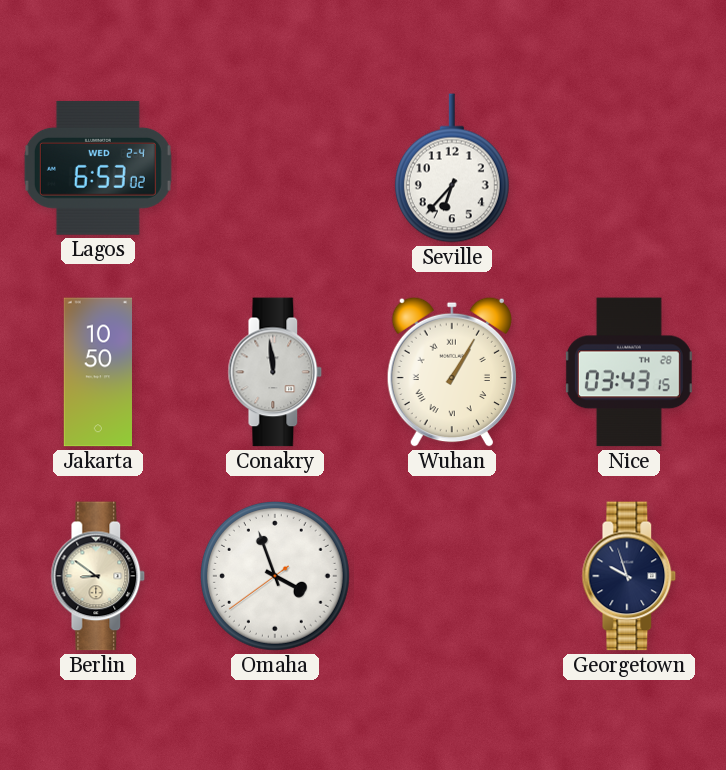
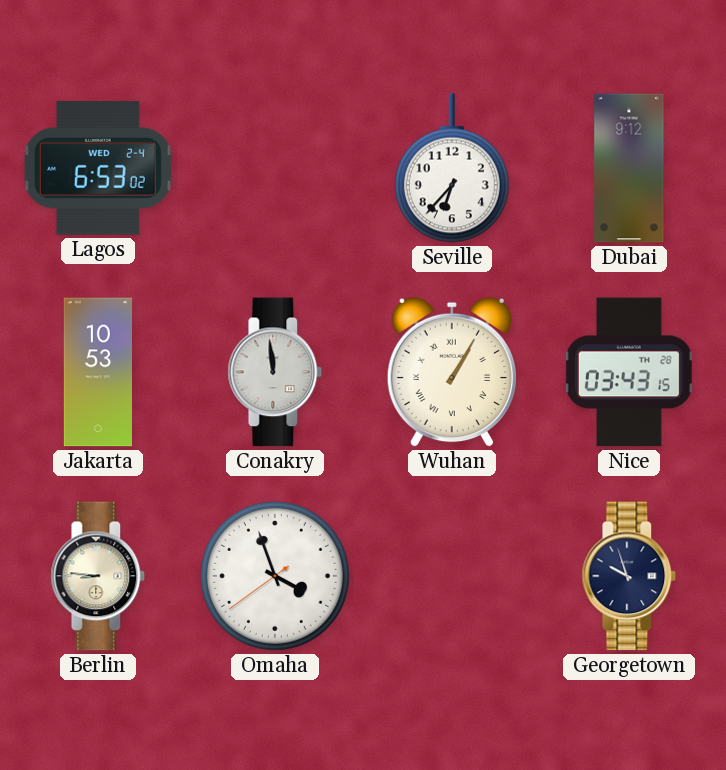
Dubai: none -> 9:12
Jakarta: 10:50 -> 10:53
Berlin: 8:51 -> 8:46
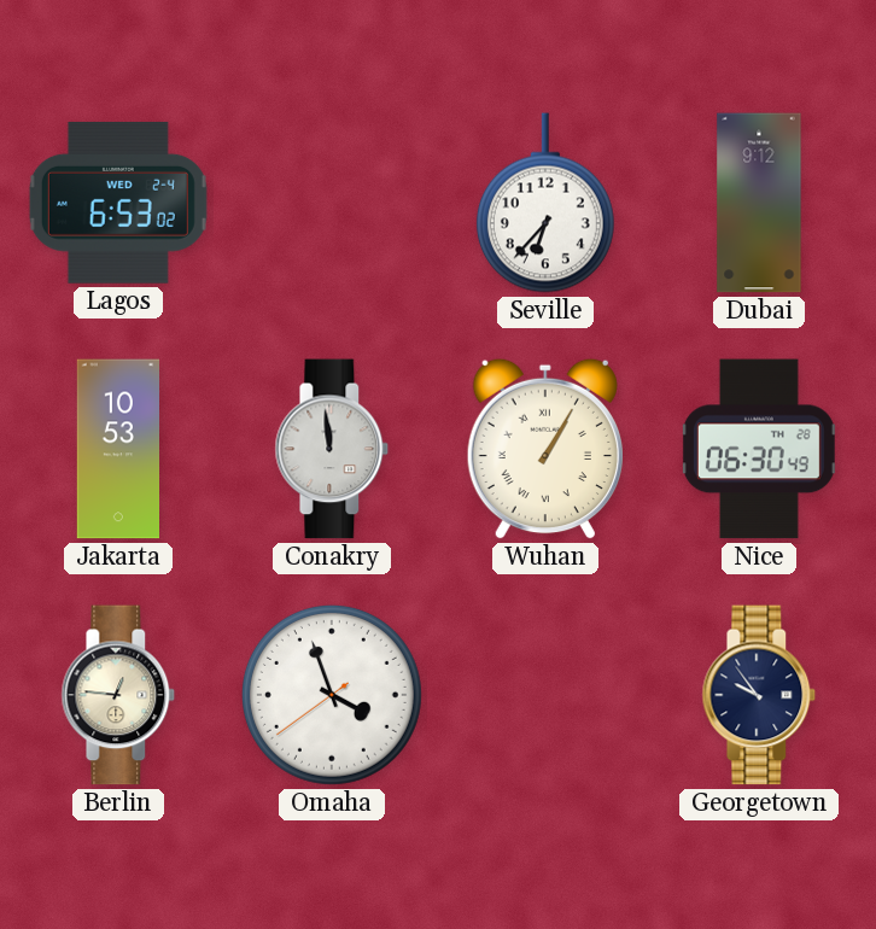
Nice: 03:43 -> 06:30
Berlin: 8:46 -> 12:46
Georgetown: 9:57 -> 9:54
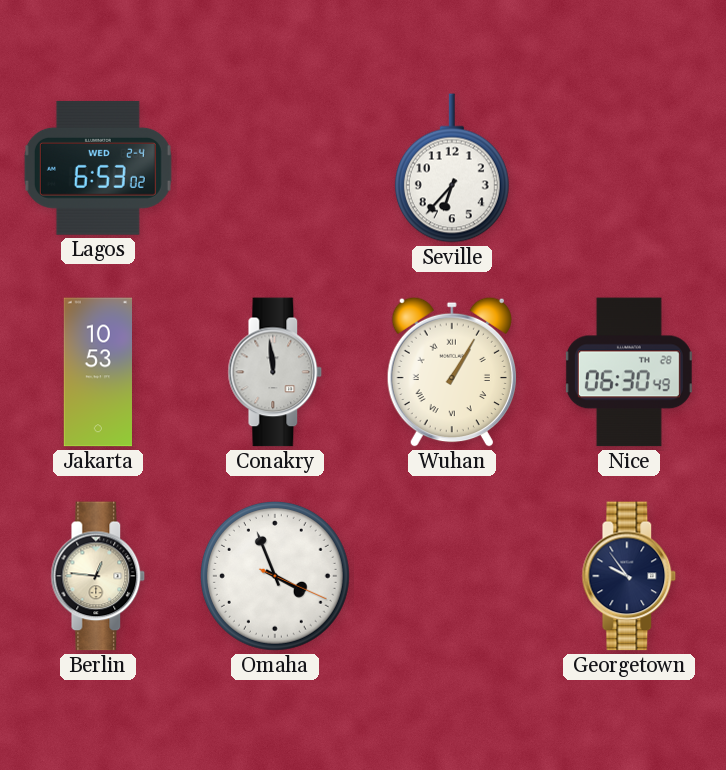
Dubai: 9:12 -> none
Omaha: 3:56:39 -> 3:56:19
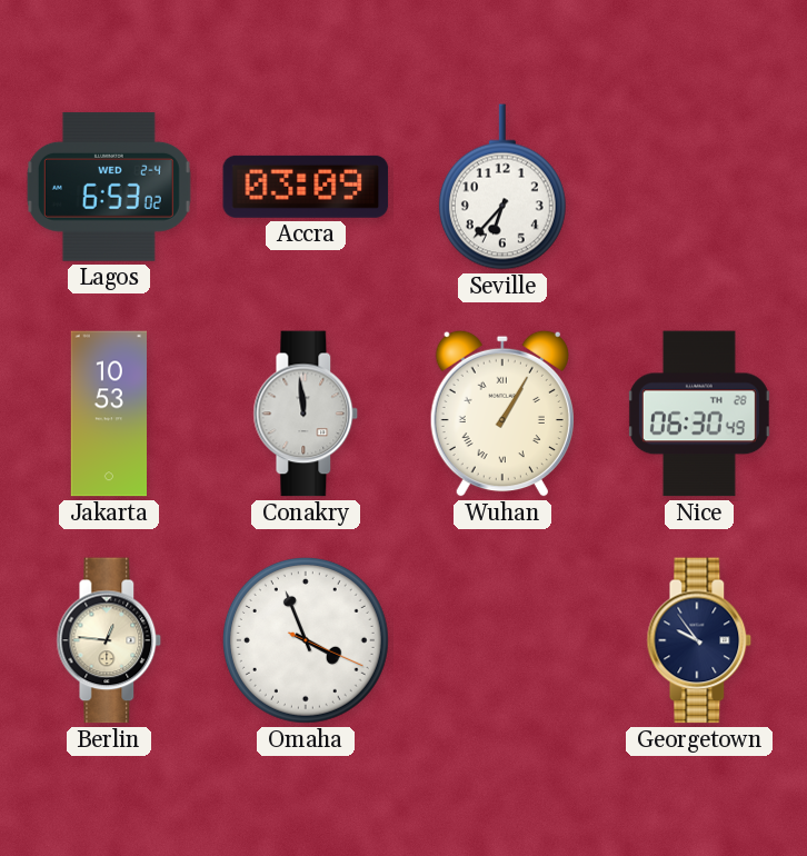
Accra: none -> 03:09
